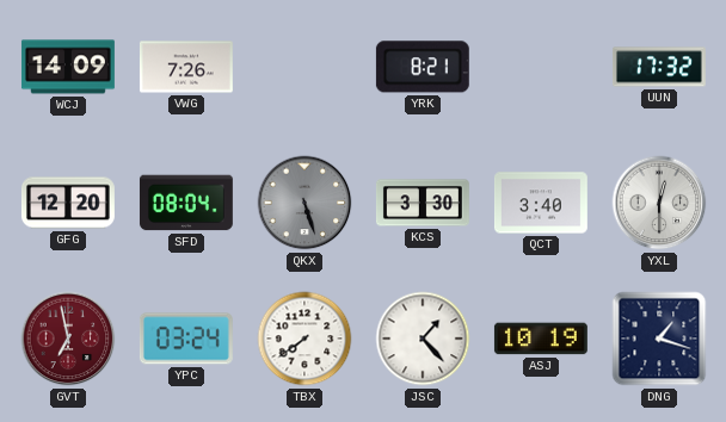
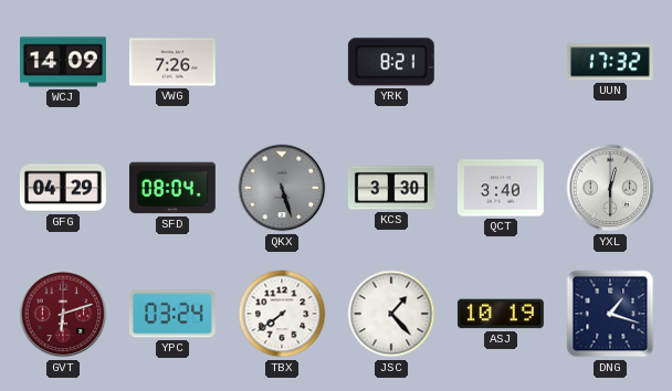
GFG: 12:20 -> 04:29
GVT: 6:58 -> 6:12
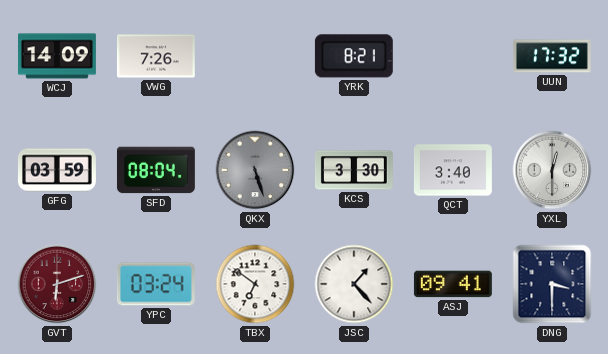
GFG: 04:29 -> 03:59
TBX: 7:39 -> 6:51
ASJ: 10:19 -> 09:41
DNG: 1:18 -> 3:30
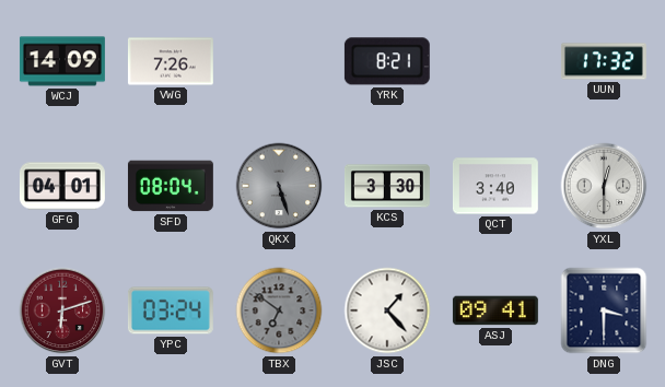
GFG: 03:59 -> 04:01
TBX dial: white -> grey
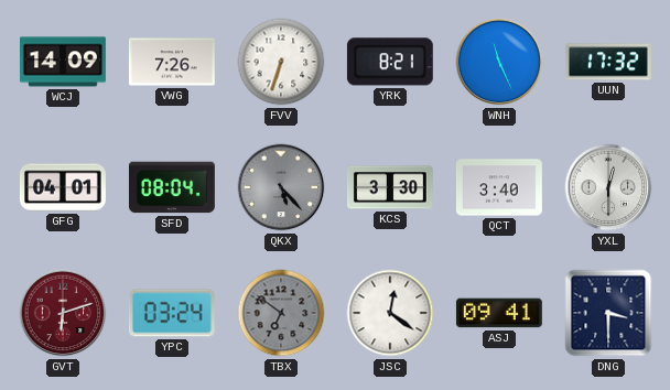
FVV: none -> 6:33
WNH: none -> 11:26
QKX: 5:27 -> 5:23
JSC: 1:23 -> 12:21
